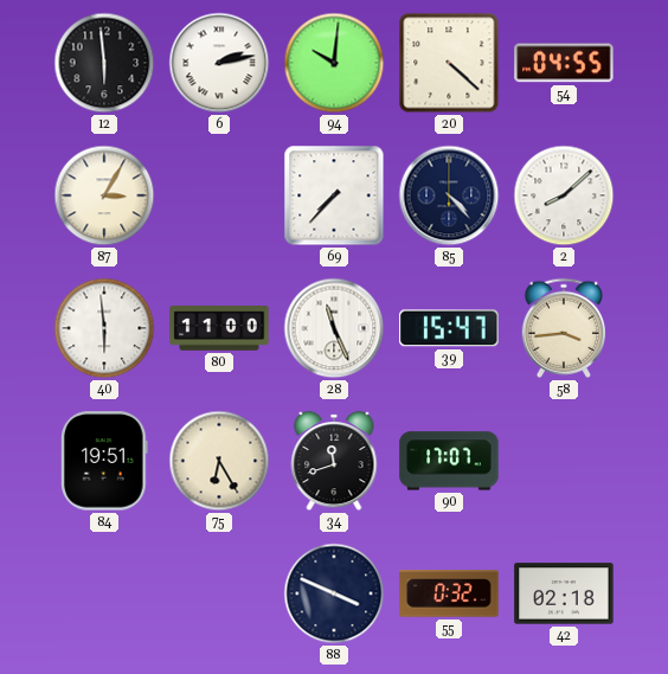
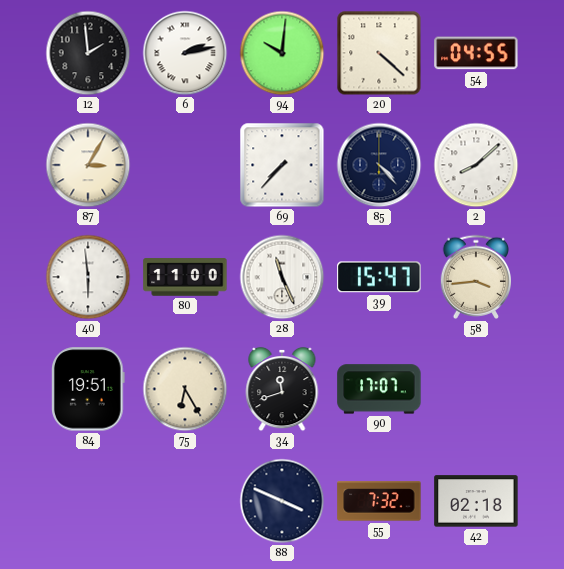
12: 5:59 -> 1:59
55: 0:32 -> 7:32
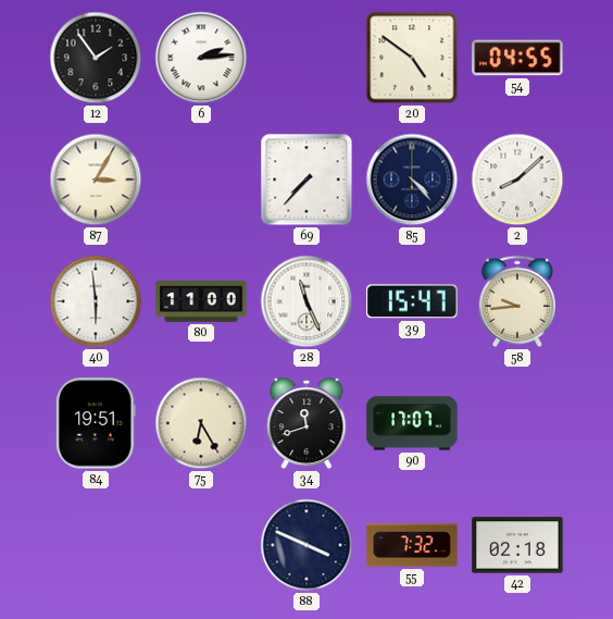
12: 1:59 -> 1:54
6: 2:13 -> 2:14
94: 10:01 -> none
20: 4:22 -> 4:51
58: 3:44 -> 9:44
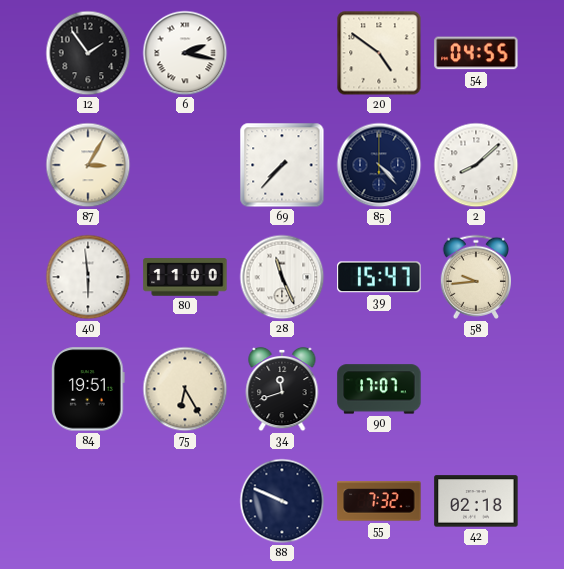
6: 2:14 -> 2:17
88: 3:49 -> 9:49
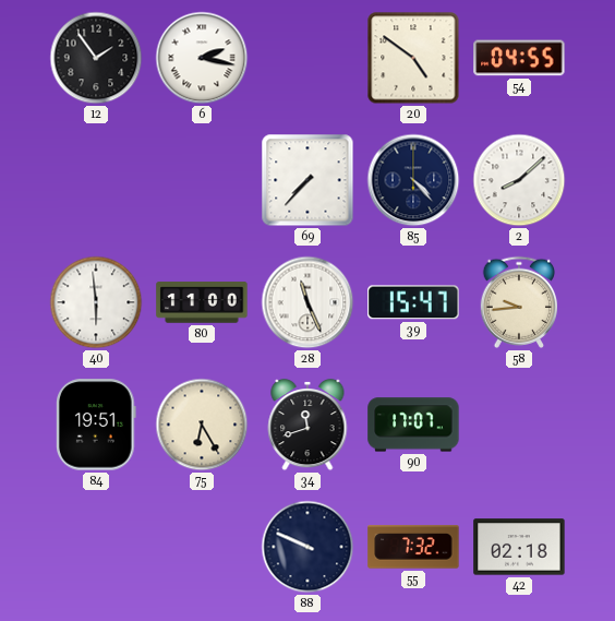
87: 3:05 -> none
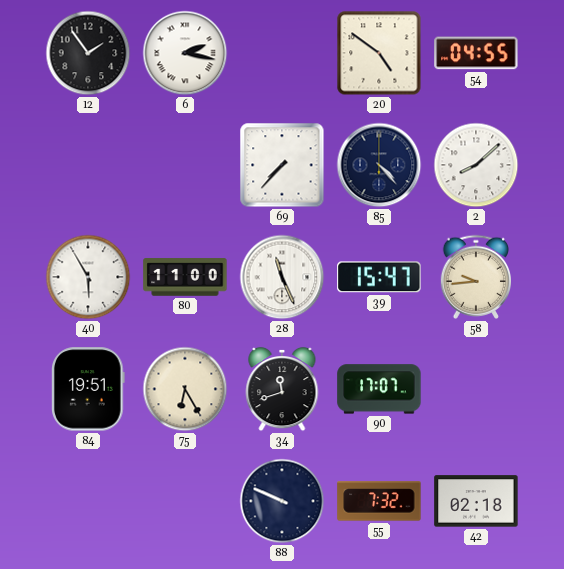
40: 5:59 -> 5:55
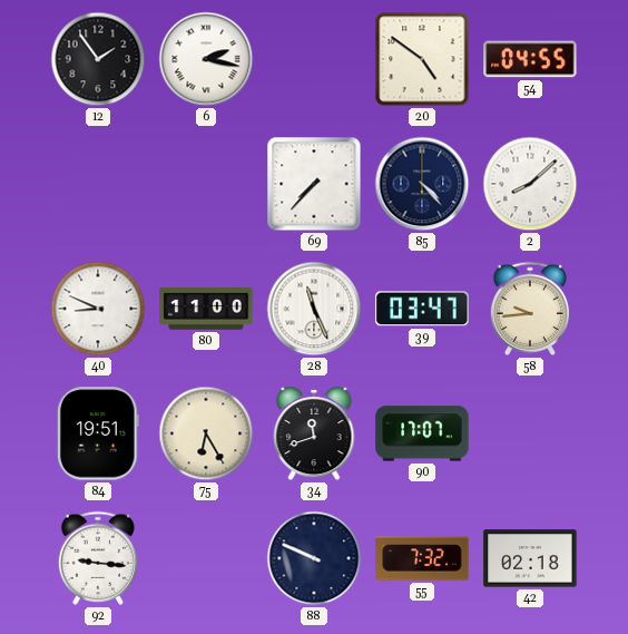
40: 5:55 -> 8:49
39: 15:47 -> 03:47
92: none -> 9:16
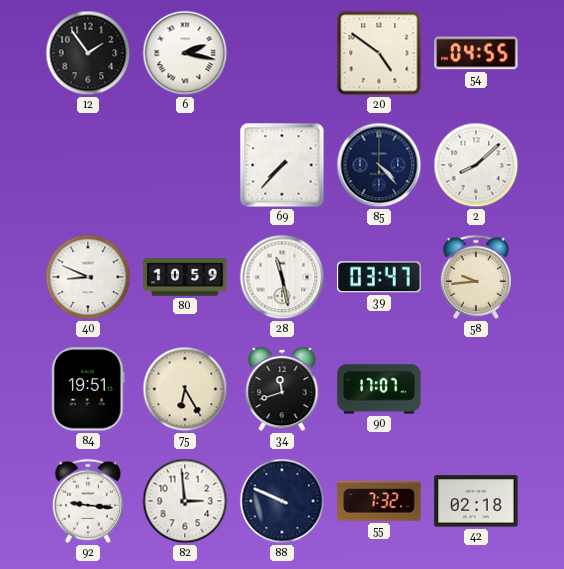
80: 11:00 -> 10:59
28: 11:26 -> 11:28
82: none -> 2:59
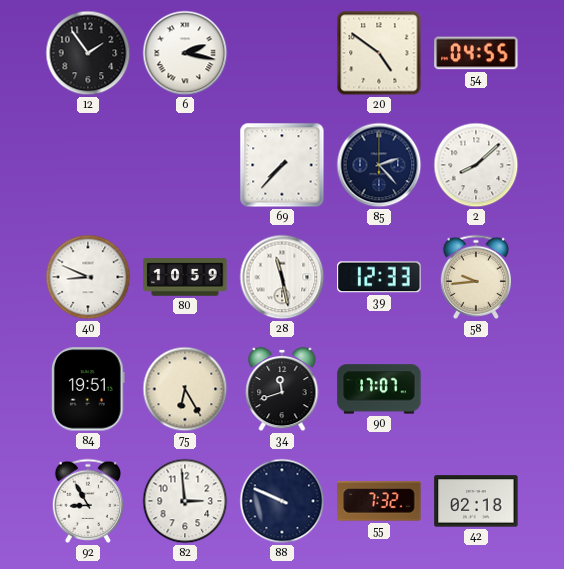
85: 4:23 -> 2:23
39: 03:47 -> 12:33
92: 9:16 -> 8:55
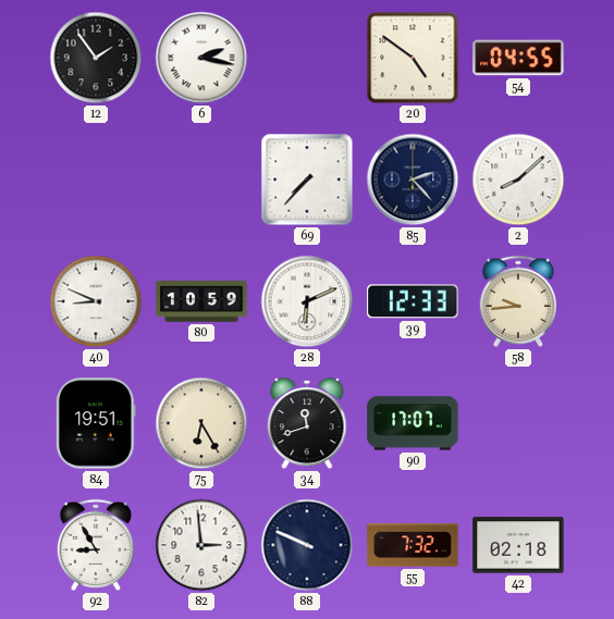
28: 11:28 -> 6:11
